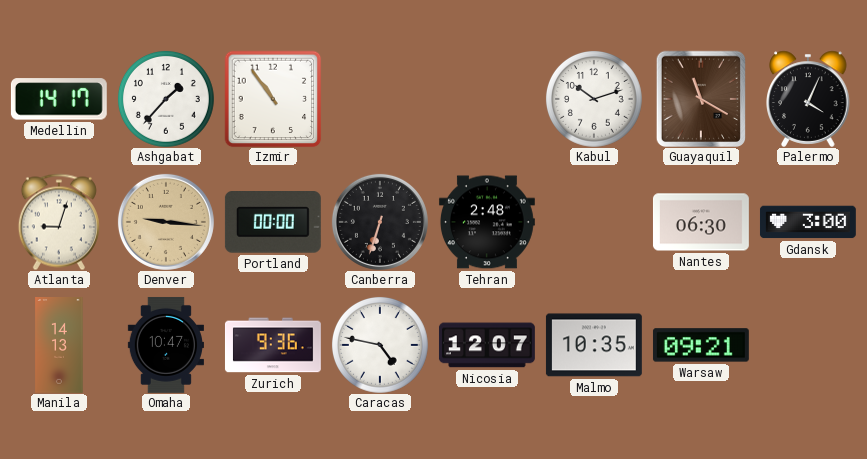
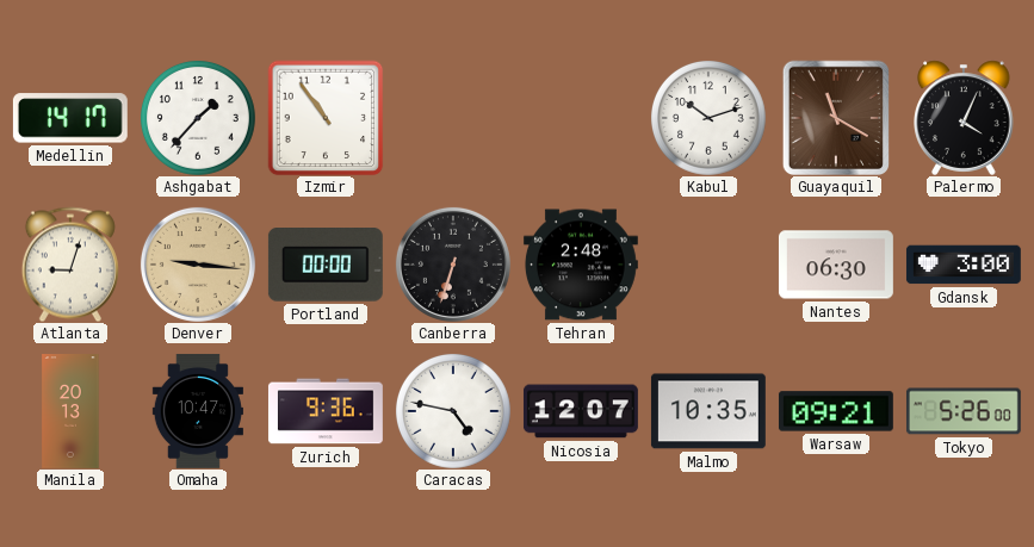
Manila: 14:13 -> 20:13
Tokyo: none -> 5:26
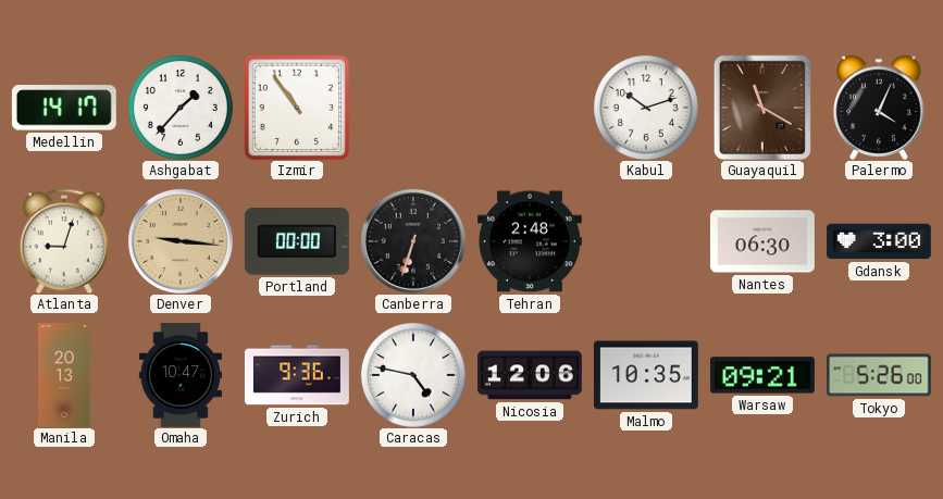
Nicosia: 12:07 -> 12:06
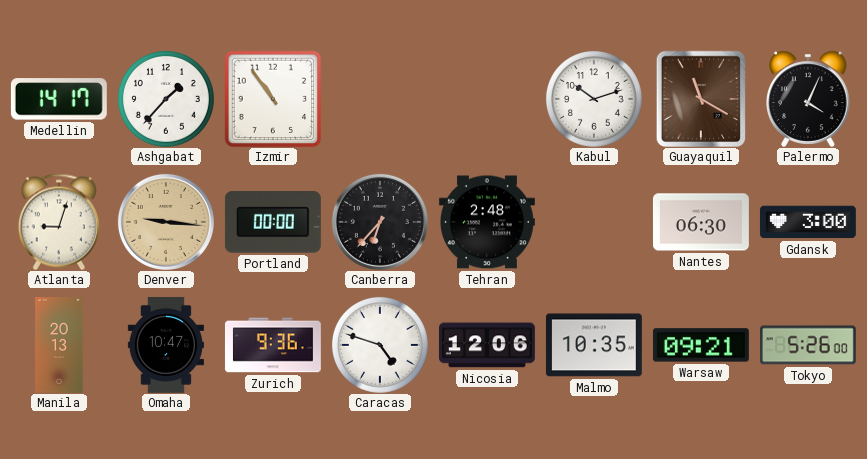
Canberra: 6:33 -> 6:37
Caracas: 4:47 -> 4:48
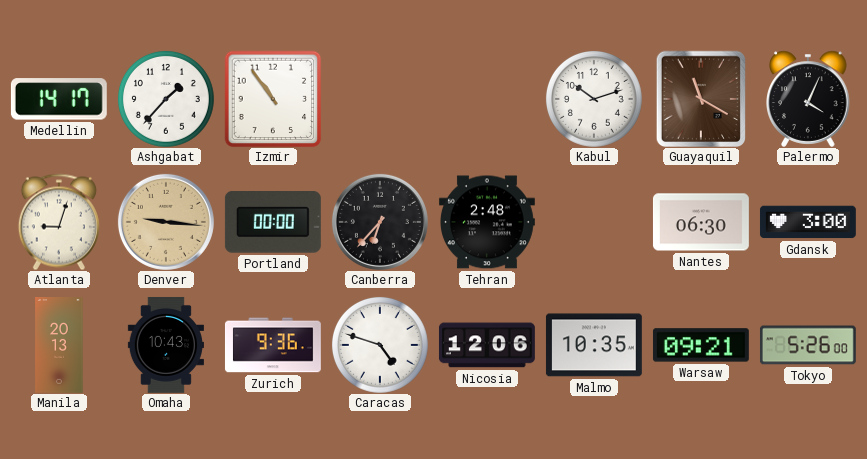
Omaha: 10:47 -> 10:43
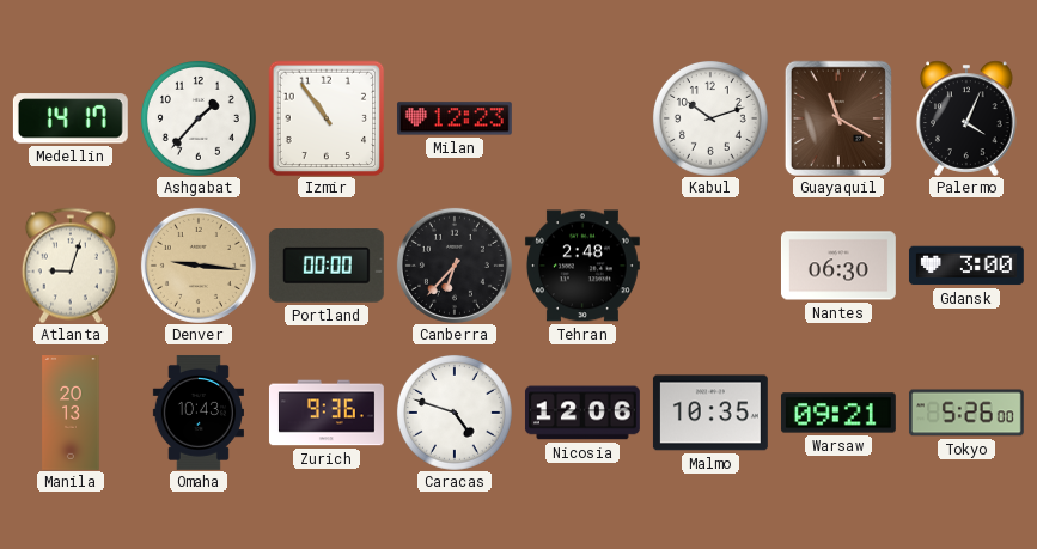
Milan: none -> 12:23
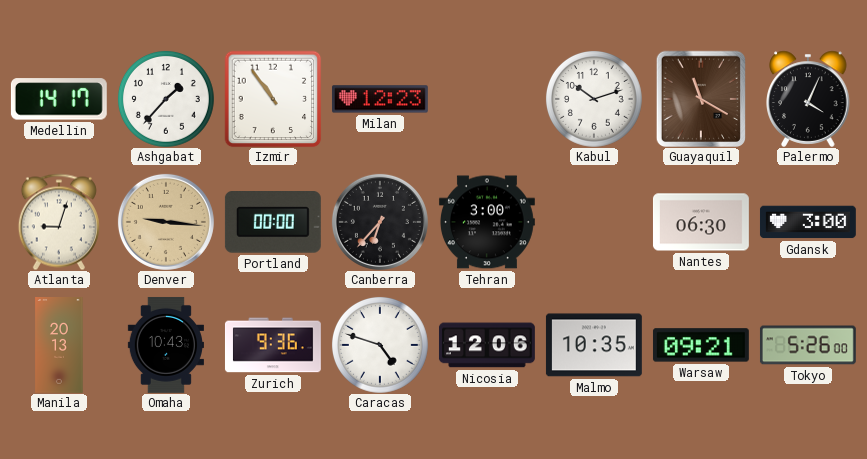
Tehran: 2:48 -> 3:00
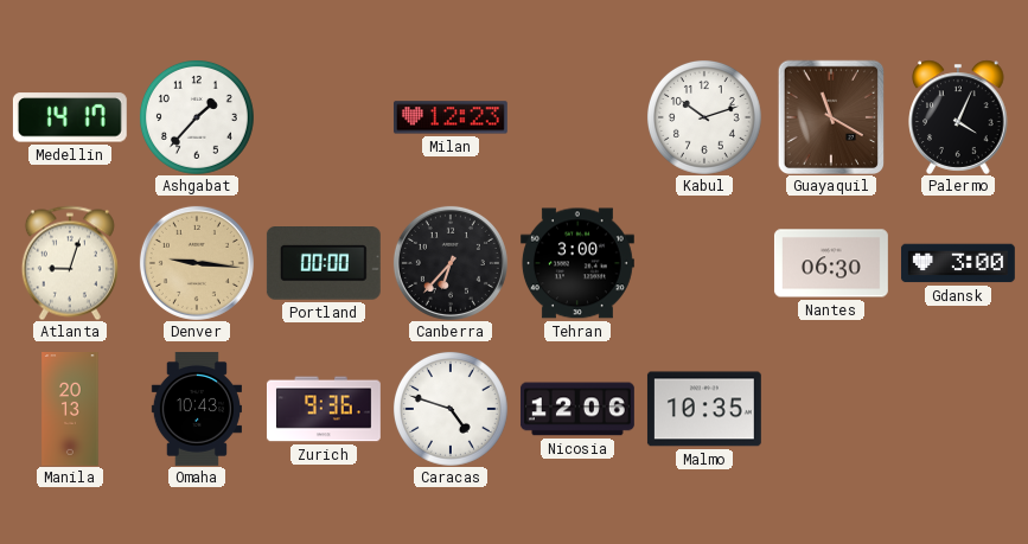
Izmir: 10:54 -> none
Warsaw: 09:21 -> none
Tokyo: 5:26 -> none
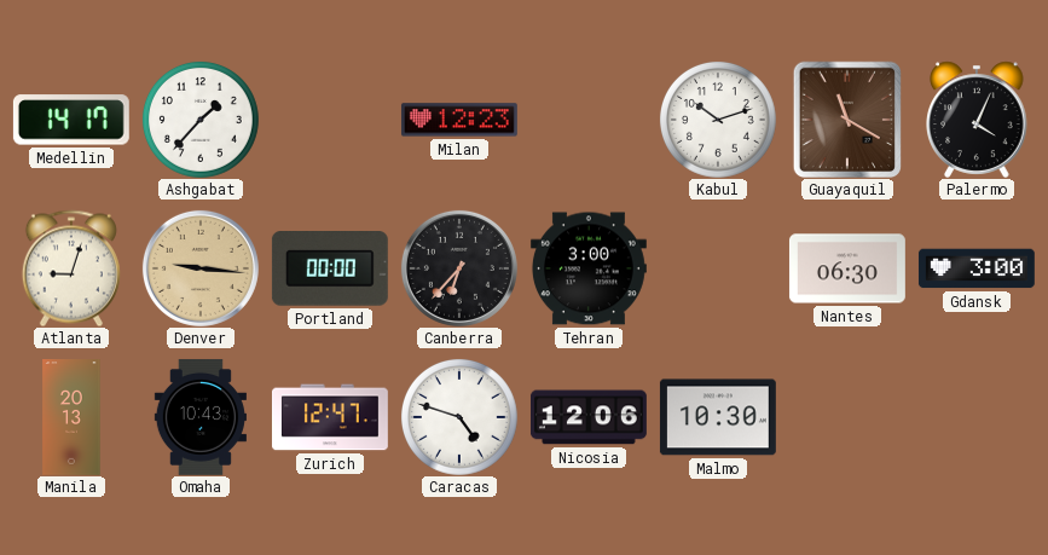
Zurich: 9:36 -> 12:47
Malmo: 10:35 -> 10:30
